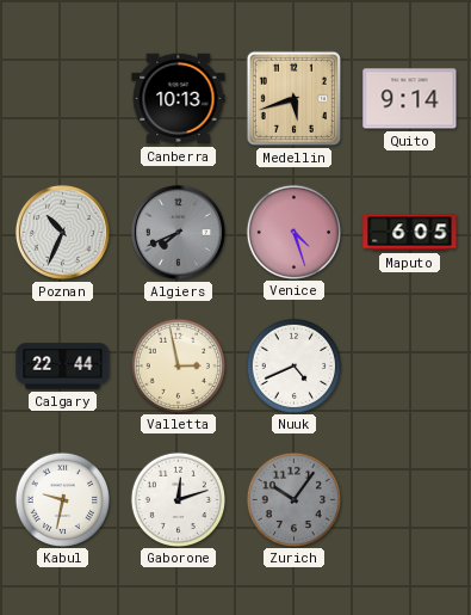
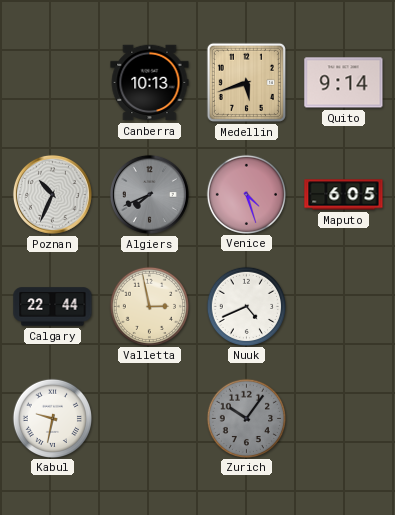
Gaborone: 12:12 -> none
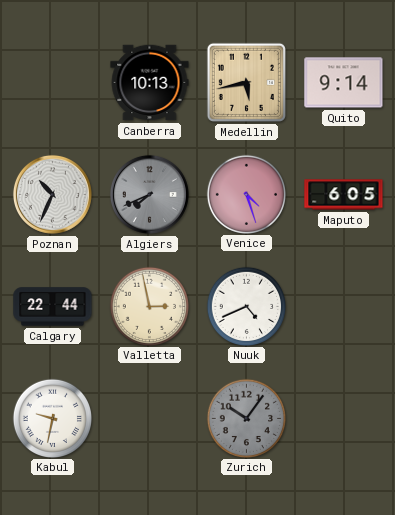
Medellin: 5:42 -> 5:43
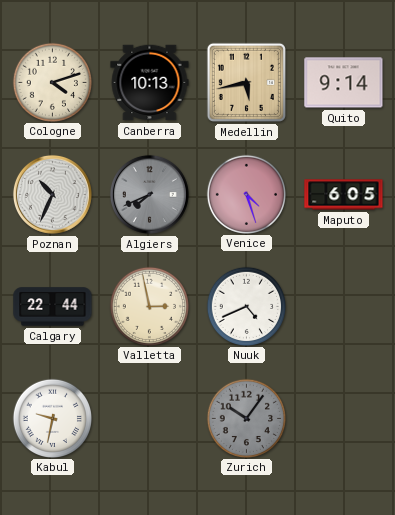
Cologne: none -> 4:12
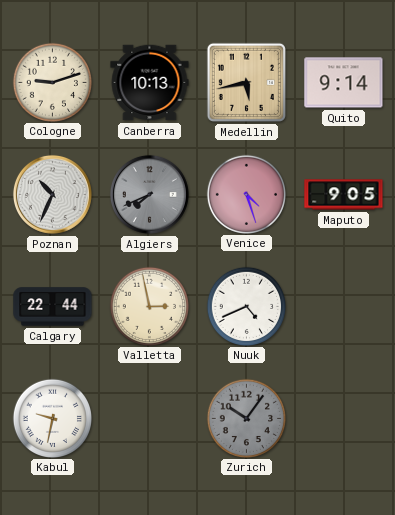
Cologne: 4:12 -> 9:12
Maputo: 6:05 -> 9:05
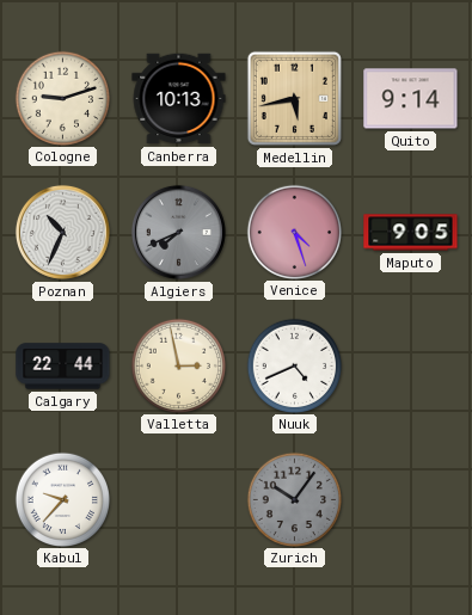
Kabul: 9:32 -> 9:37
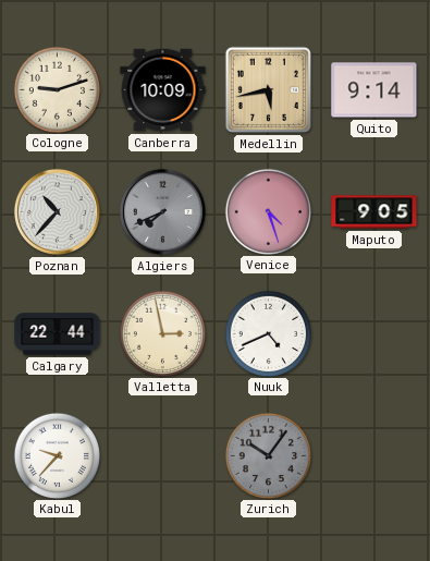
Canberra: 10:13 -> 10:09
Poznan: 10:34 -> 10:37
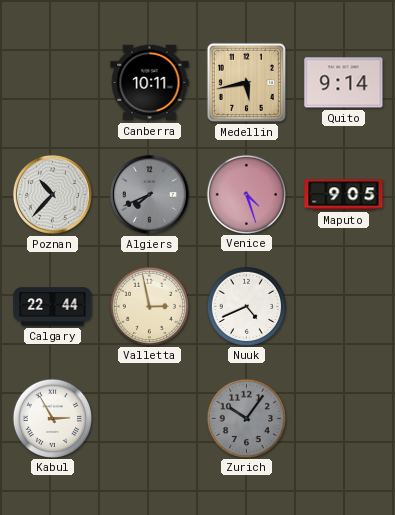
Cologne: 9:12 -> none
Canberra: 10:09 -> 10:11
Kabul: 9:37 -> 2:55
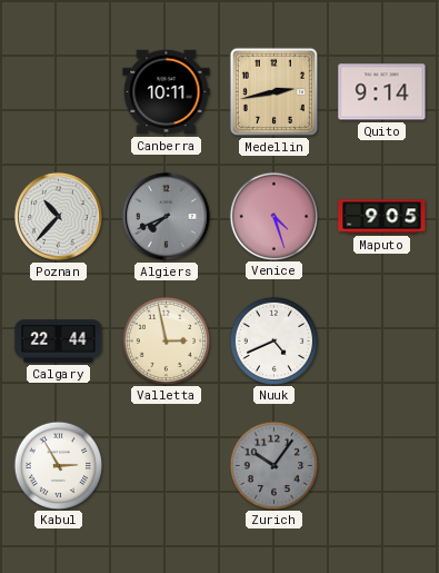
Medellin: 5:43 -> 2:43
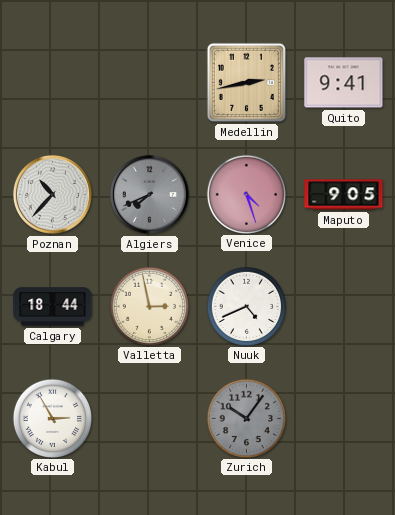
Canberra: 10:11 -> none
Quito: 9:14 -> 9:41
Calgary: 22:44 -> 18:44
